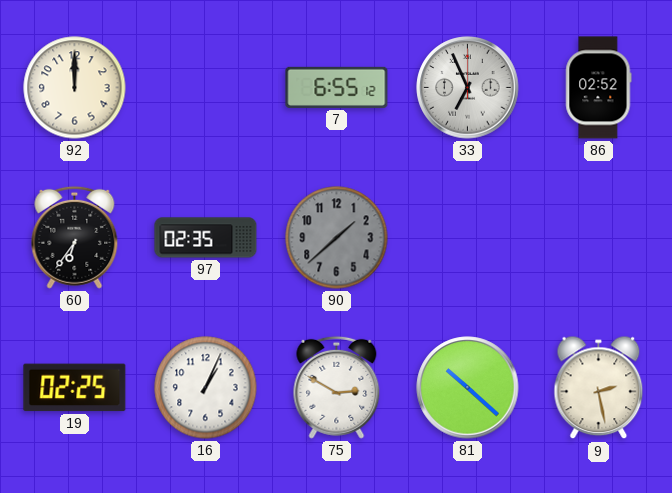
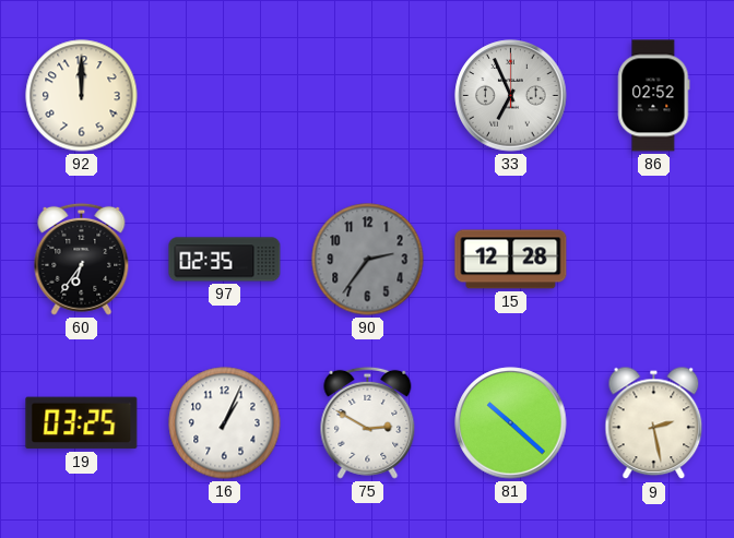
7: 6:55 -> none
90: 1:38 -> 2:36
15: none -> 12:28
19: 02:25 -> 03:25
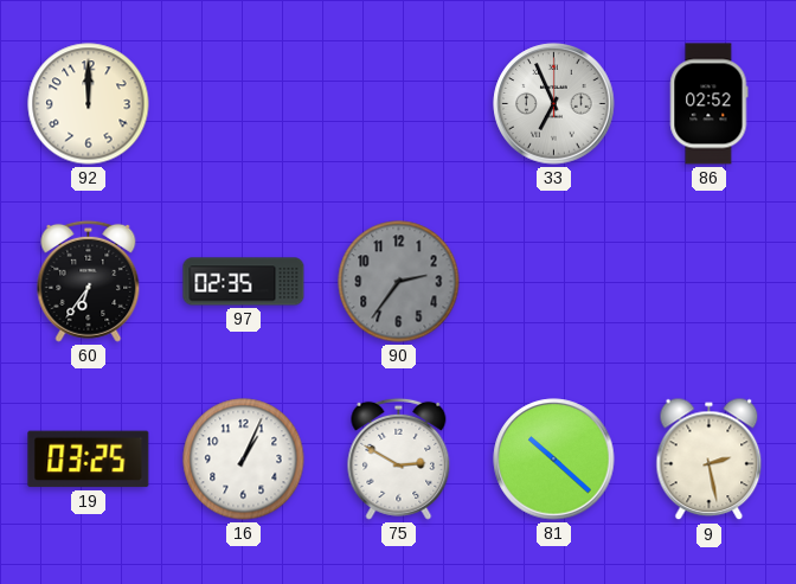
15: 12:28 -> none
